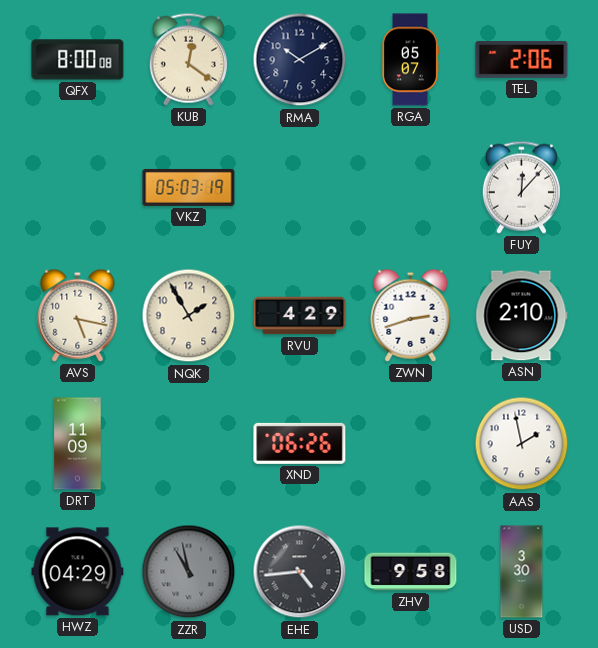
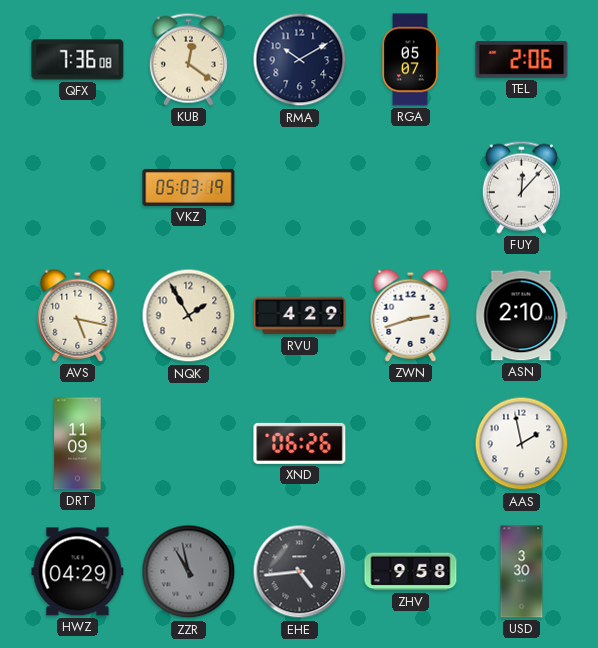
QFX: 8:00 -> 7:36
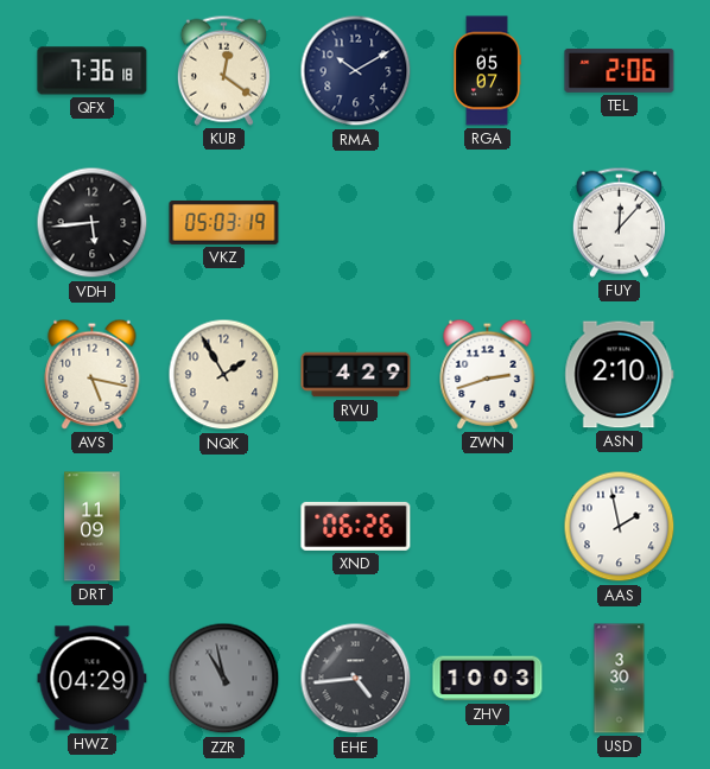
QFX: 7:36:08 -> 7:36:18
VDH: none -> 5:44
ZHV: 9:58 -> 10:03
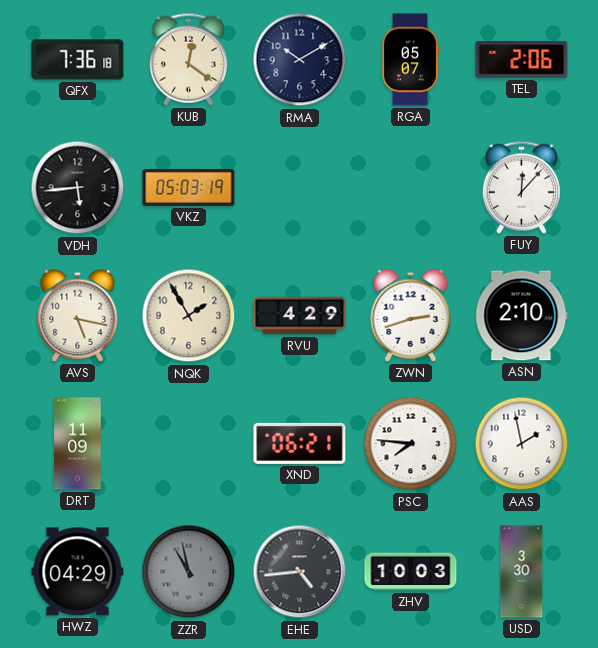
XND: 06:26 -> 06:21
PSC: none -> 7:46
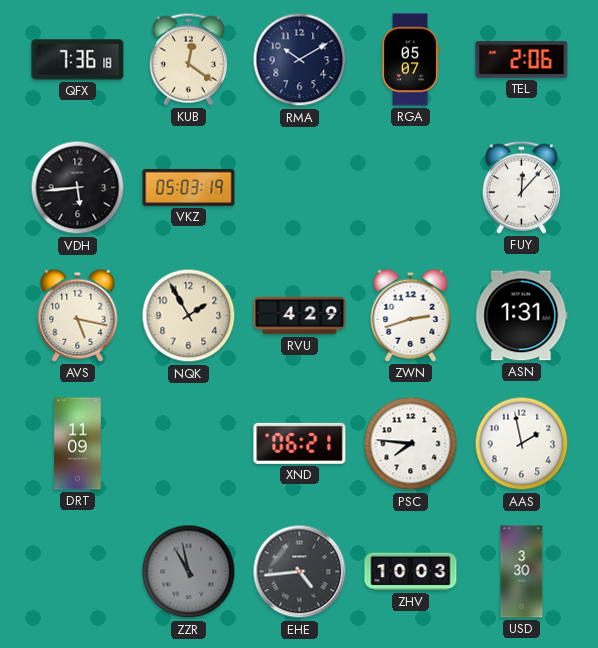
ASN: 2:10 -> 1:31
HWZ: 04:29 -> none
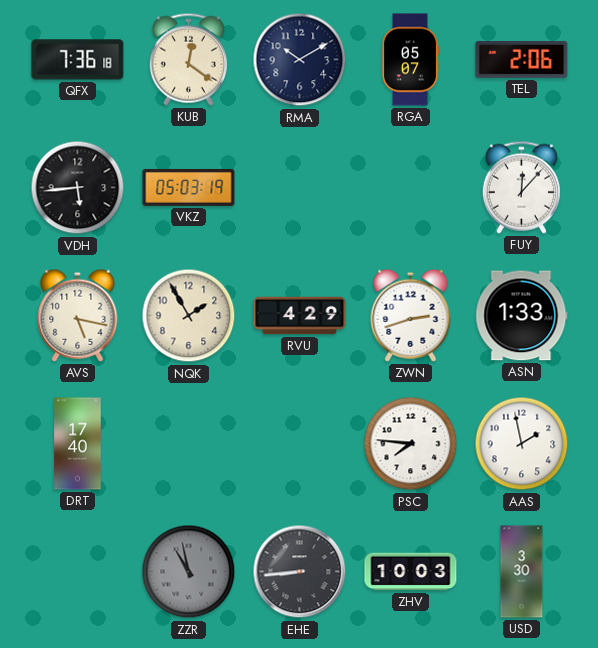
ASN: 1:31 -> 1:33
DRT: 11:09 -> 17:40
XND: 06:21 -> none
EHE: 4:44 -> 8:44
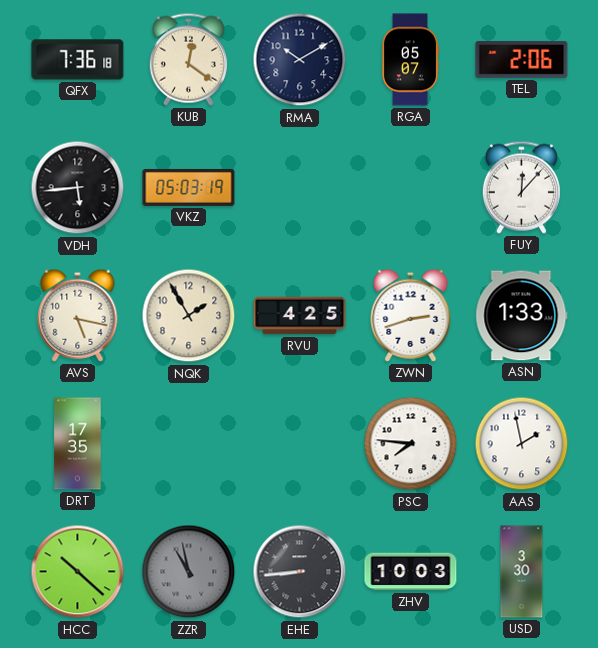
RVU: 4:29 -> 4:25
DRT: 17:40 -> 17:35
HCC: none -> 10:22
